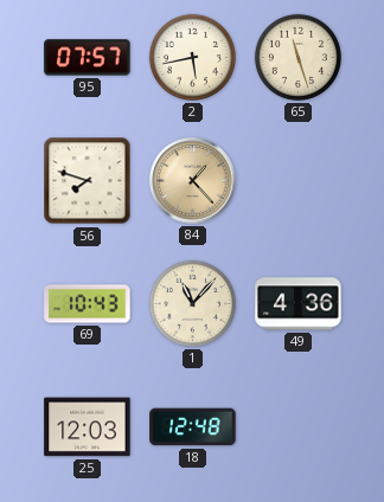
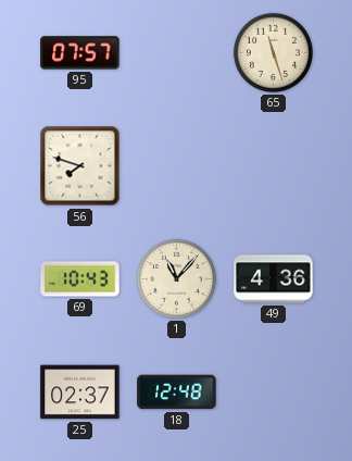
2: 5:43 -> none
84: 1:23 -> none
25: 12:03 -> 02:37
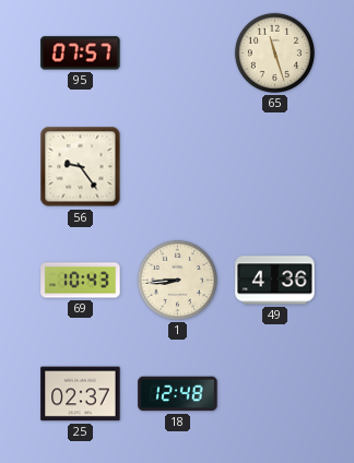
56: 7:48 -> 9:24
1: 11:07 -> 8:44
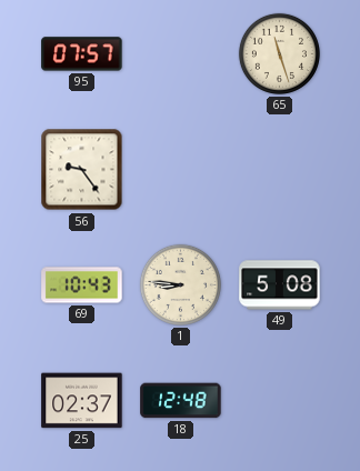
1: 8:44 -> 8:46
49: 4:36 -> 5:08
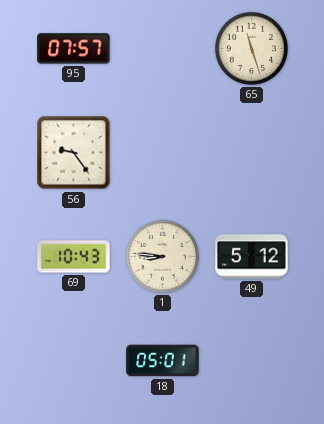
49: 5:08 -> 5:12
25: 02:37 -> none
18: 12:48 -> 05:01
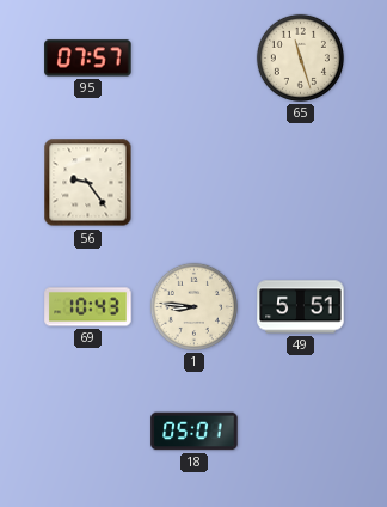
49: 5:12 -> 5:51
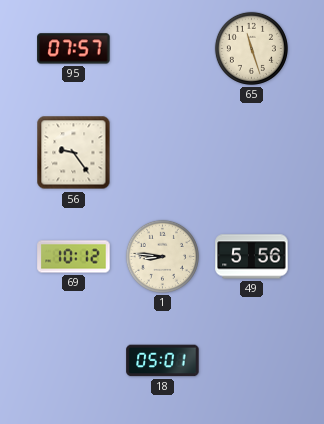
69: 10:43 -> 10:12
49: 5:51 -> 5:56
